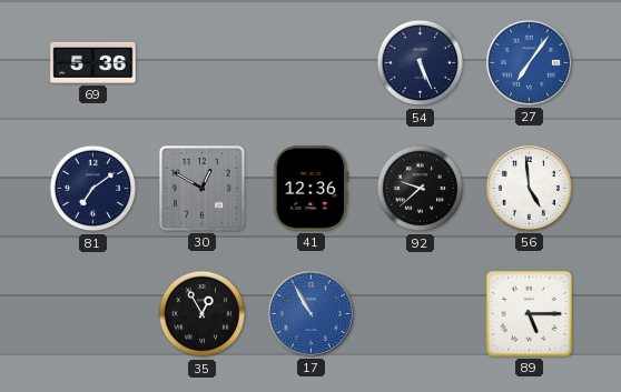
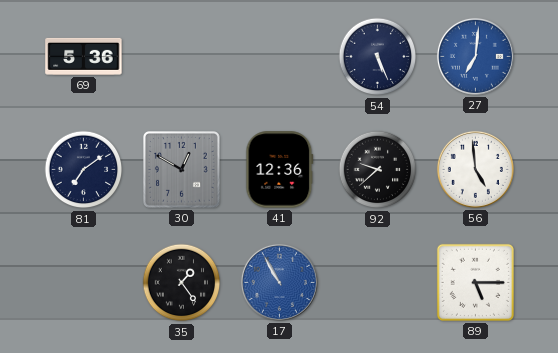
27: 7:06 -> 7:01
35: 12:55 -> 1:24
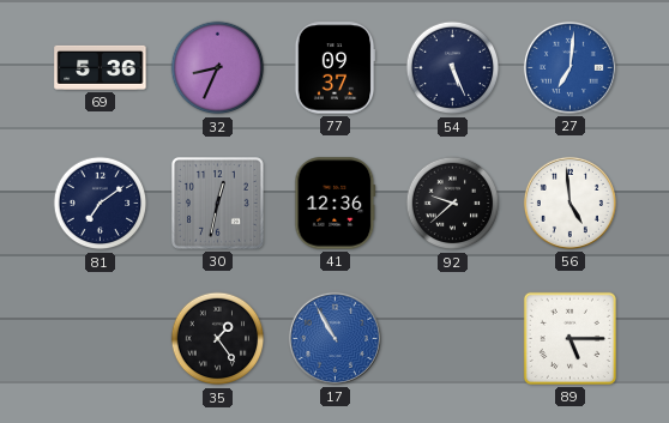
32: none -> 8:34
77: none -> 09:37
30: 12:50 -> 12:32
